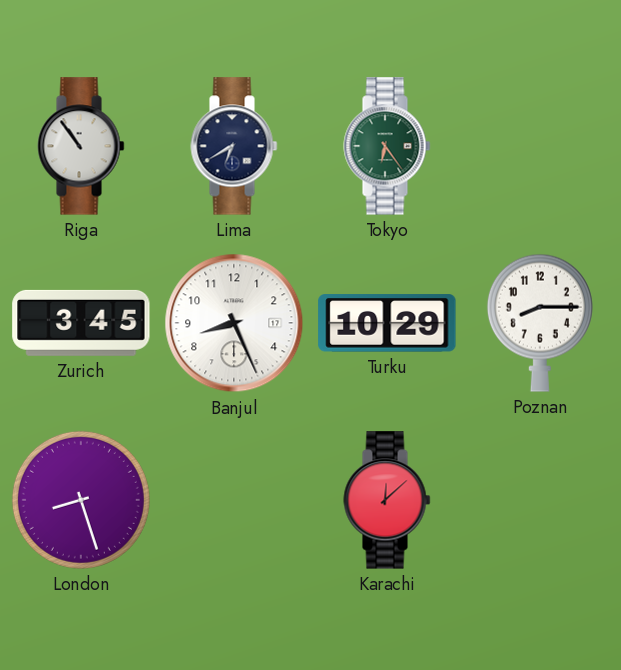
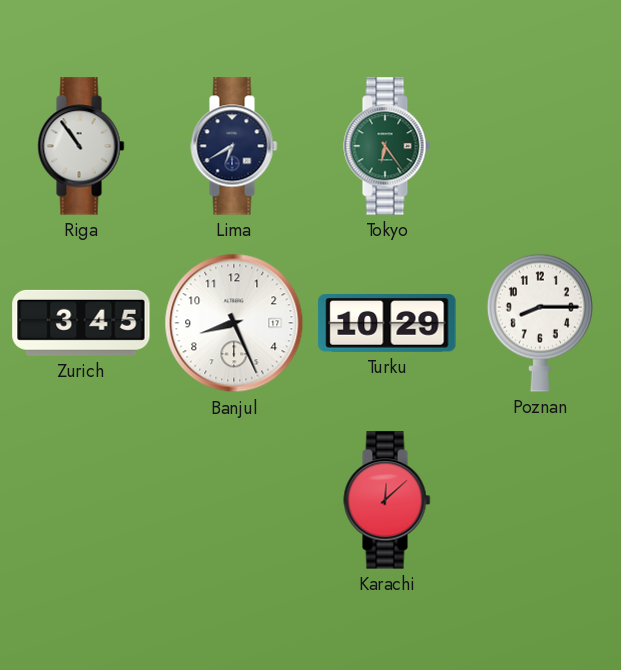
London: 8:27 -> none
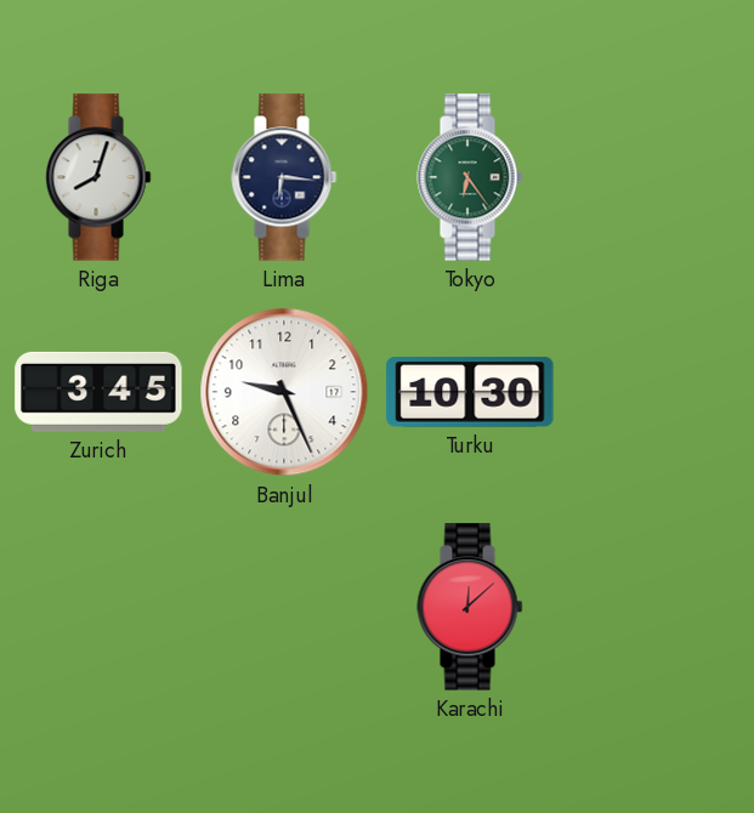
Riga: 10:54 -> 8:03
Lima: 6:40 -> 6:16
Banjul: 8:26 -> 9:26
Turku: 10:29 -> 10:30
Poznan: 8:15 -> none
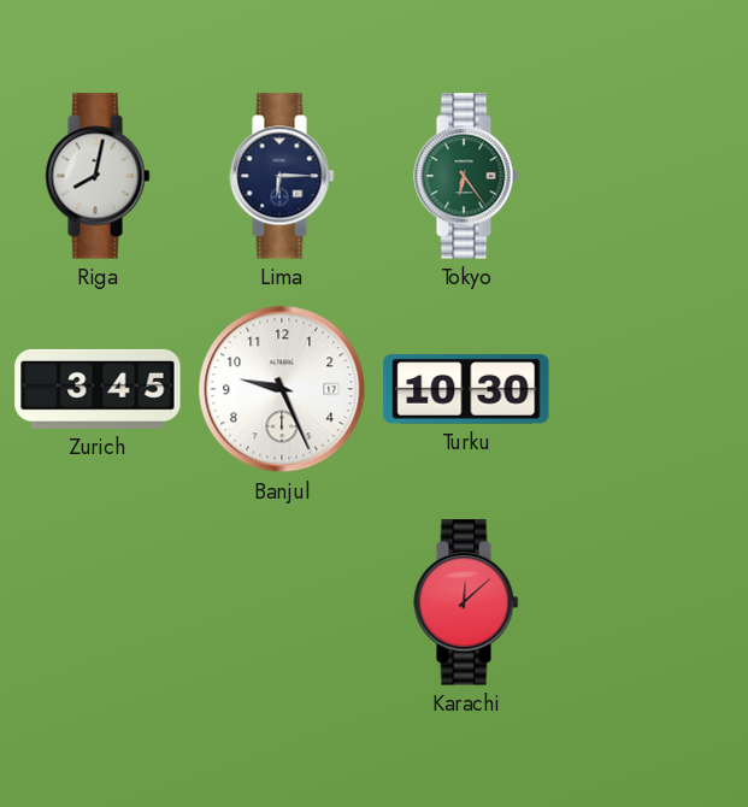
Riga: 8:03 -> 8:02
Lima: 6:16 -> 6:15
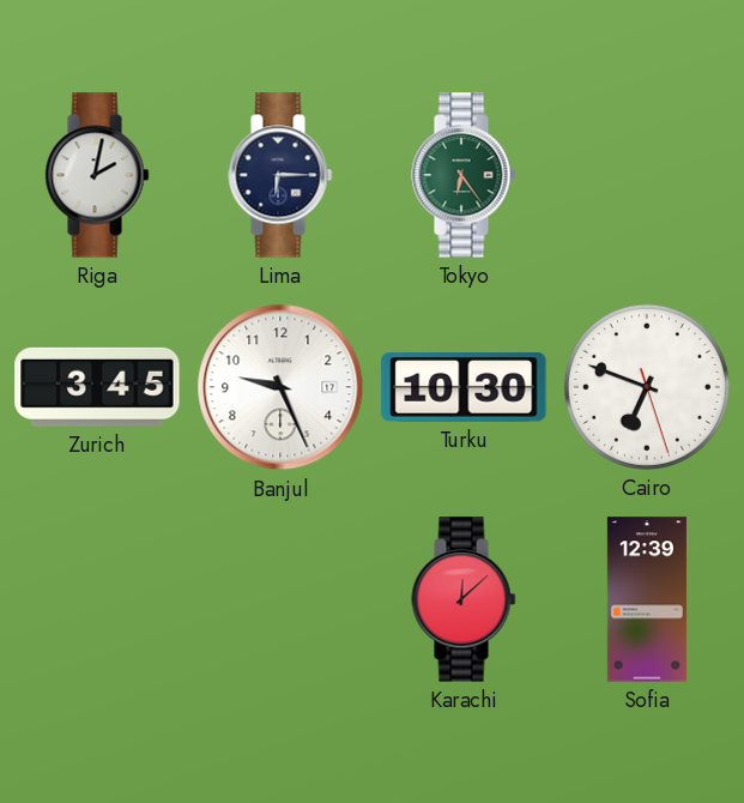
Riga: 8:02 -> 2:02
Cairo: none -> 6:48
Sofia: none -> 12:39
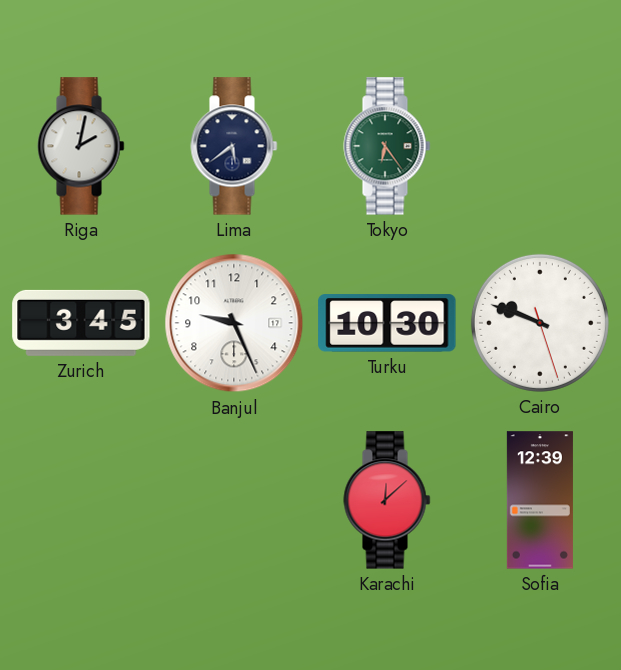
Lima: 6:15 -> 5:39
Cairo: 6:48 -> 9:48
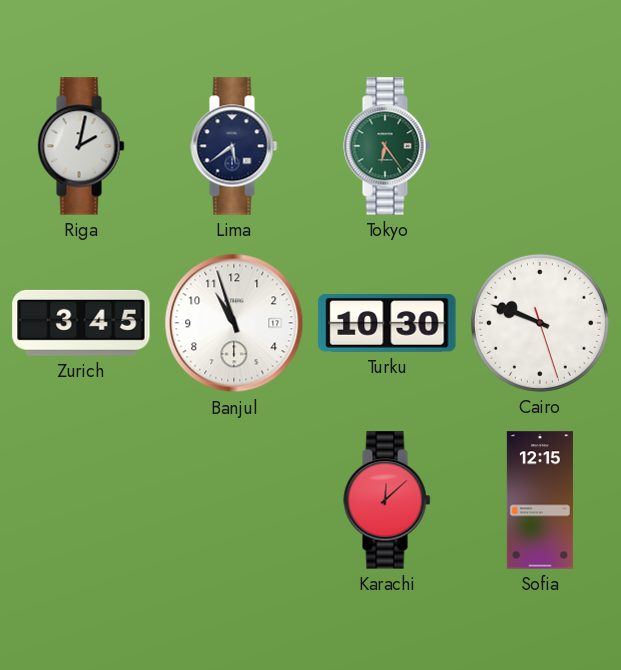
Banjul: 9:26 -> 10:57
Sofia: 12:39 -> 12:15
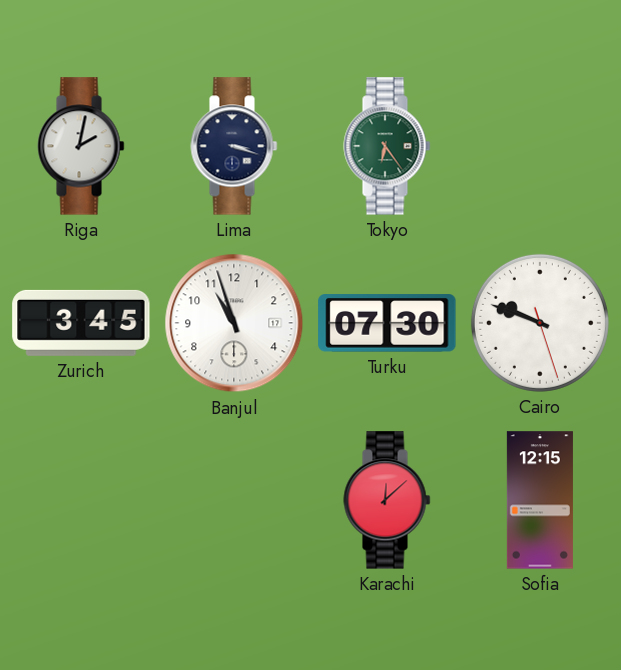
Lima: 5:39 -> 3:18
Turku: 10:30 -> 07:30
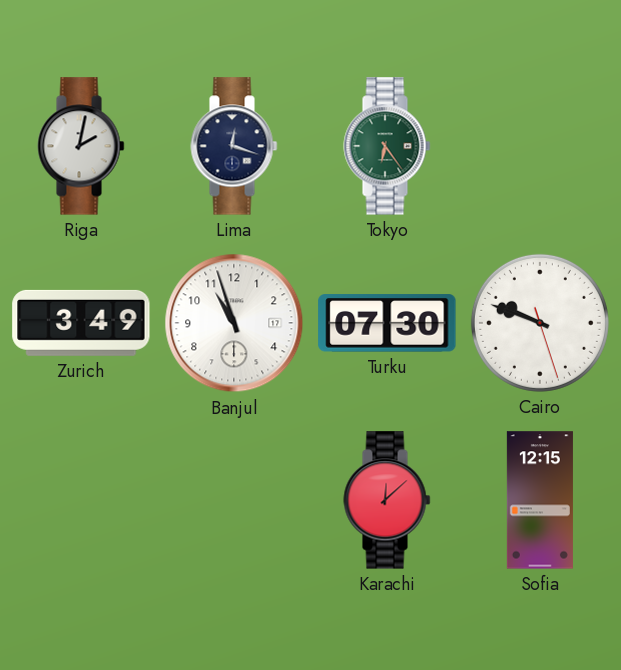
Lima: 3:18 -> 12:18
Zurich: 3:45 -> 3:49
